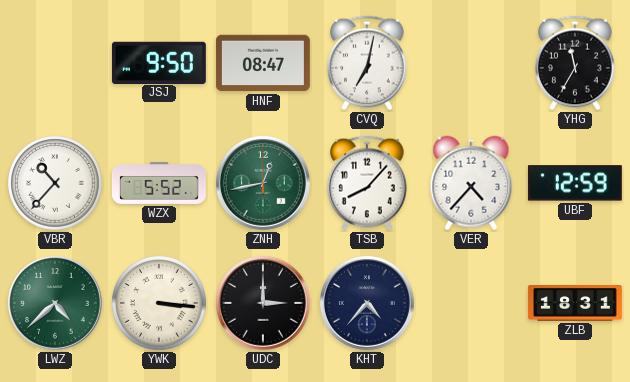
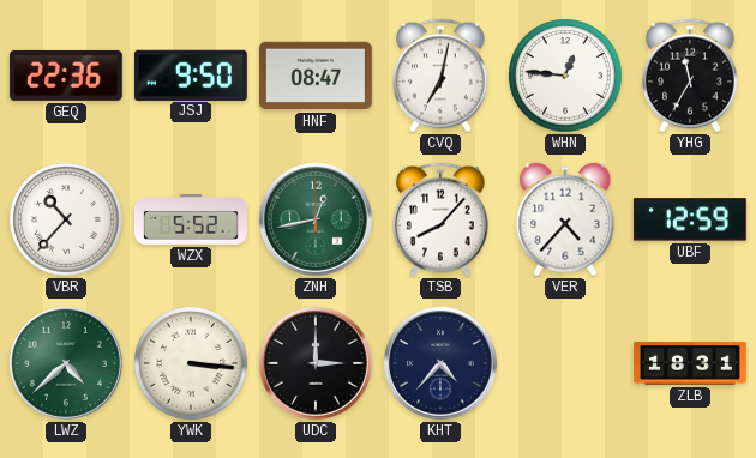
GEQ: none -> 22:36
WHN: none -> 12:46
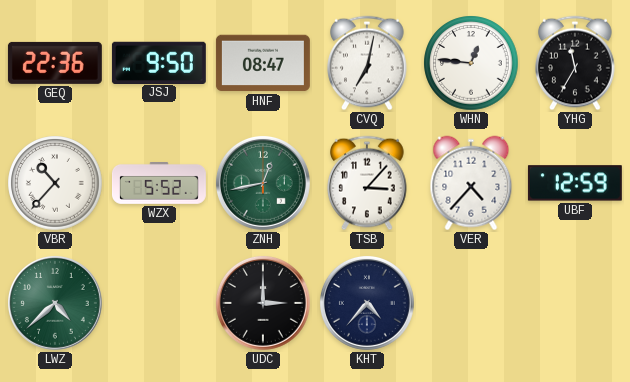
TSB: 8:07 -> 3:07
YWK: 3:16 -> none
ZLB: 18:31 -> none
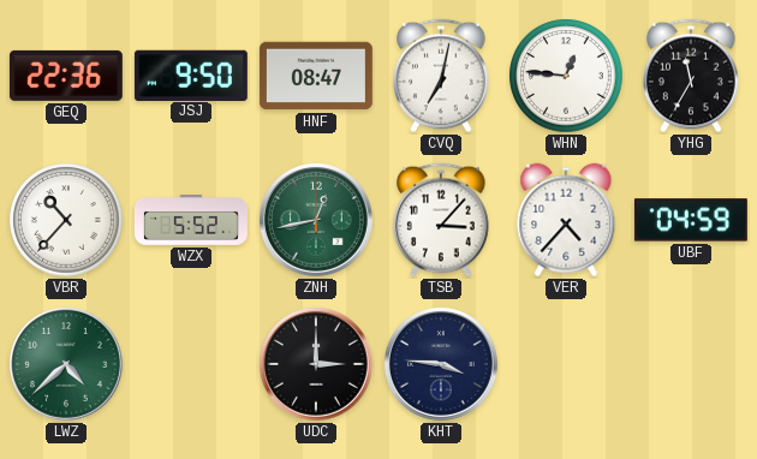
UBF: 12:59 -> 04:59
KHT: 4:37 -> 3:46
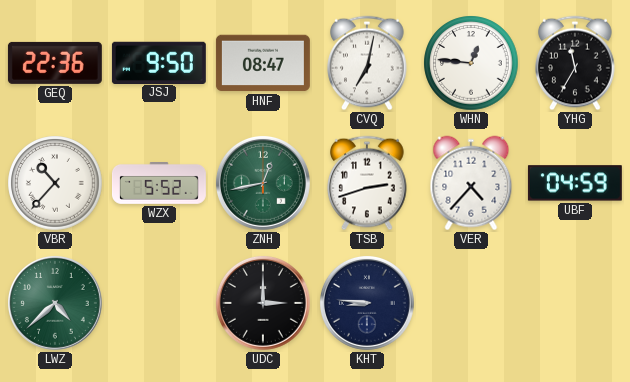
TSB: 3:07 -> 2:42
KHT: 3:46 -> 8:46
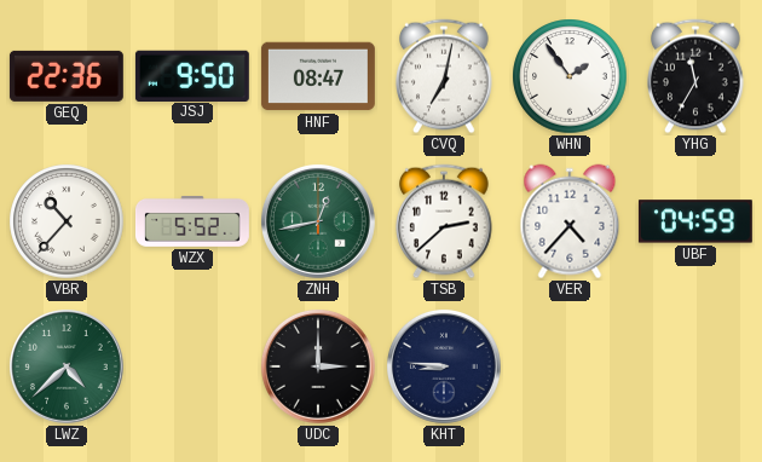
WHN: 12:46 -> 1:54
TSB: 2:42 -> 2:38
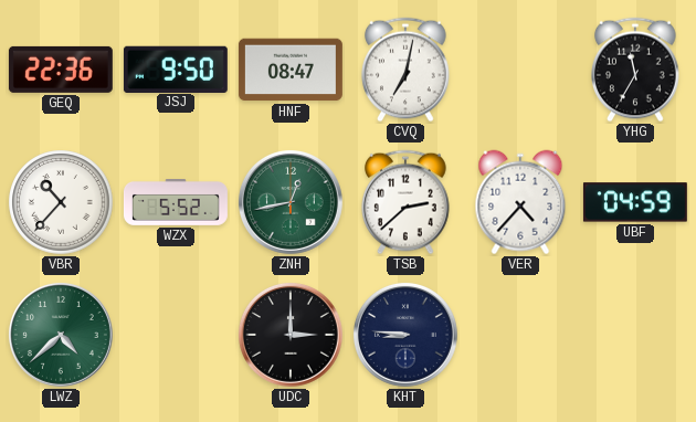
WHN: 1:54 -> none
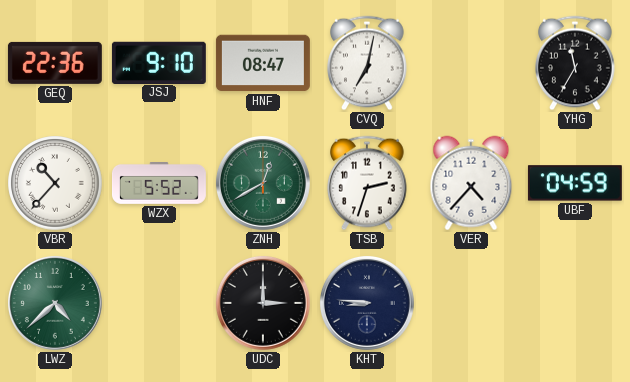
JSJ: 9:50 -> 9:10
ZNH: 12:43 -> 12:40
TSB: 2:38 -> 2:33
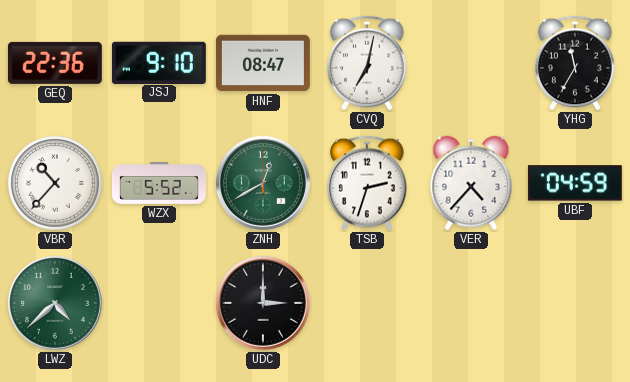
KHT: 8:46 -> none
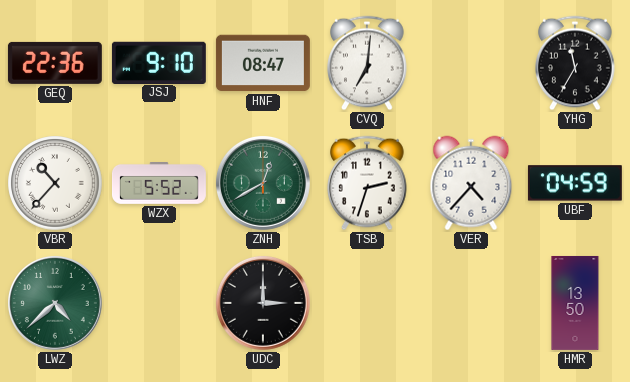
CVQ: 7:02 -> 7:01
HMR: none -> 13:50
